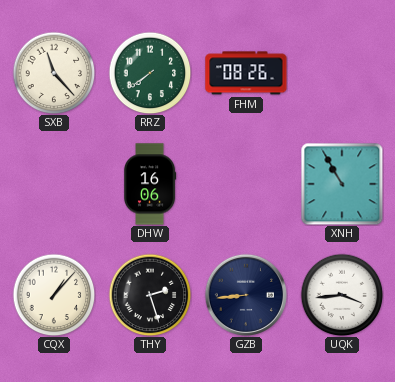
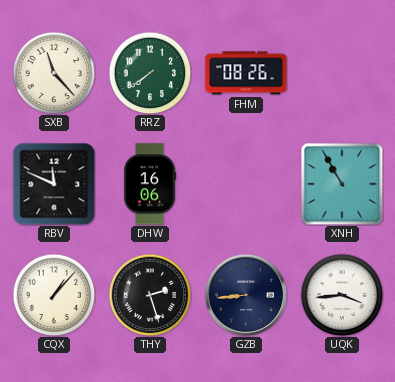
RBV: none -> 11:49
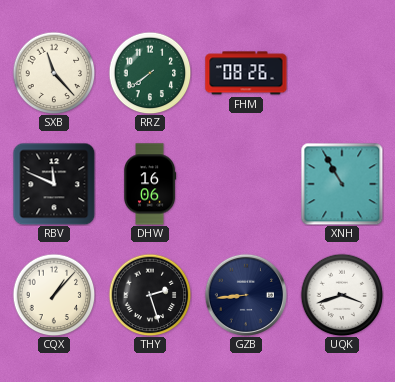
UQK: 3:44 -> 3:42
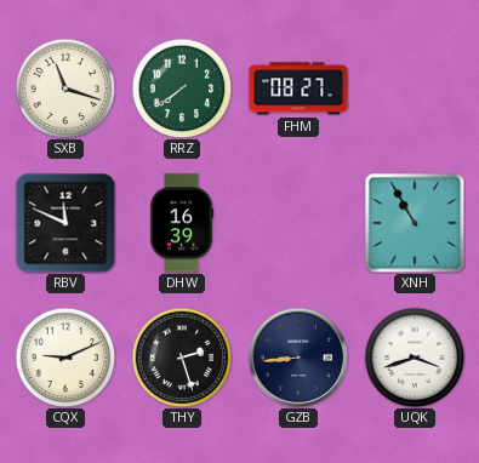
SXB: 11:23 -> 11:18
FHM: 08:26 -> 08:27
DHW: 16:06 -> 16:39
CQX: 1:07 -> 9:11
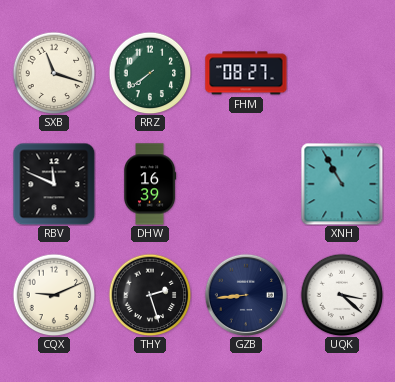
UQK: 3:42 -> 3:22
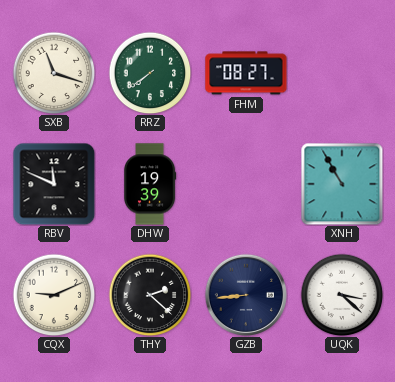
DHW: 16:39 -> 19:39
THY: 2:27 -> 2:22
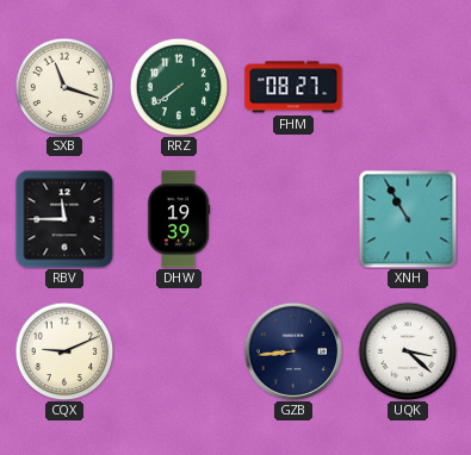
RBV: 11:49 -> 11:45
THY: 2:22 -> none
